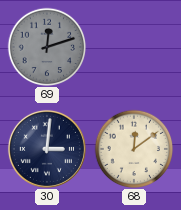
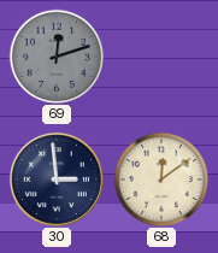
30: 3:01 -> 2:59
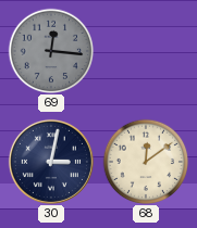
69: 12:12 -> 12:16
30: 2:59 -> 3:02
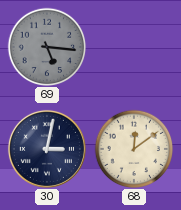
69: 12:16 -> 5:16
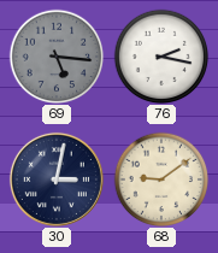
76: none -> 2:17
68: 12:09 -> 9:09
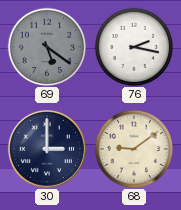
69: 5:16 -> 5:21
30: 3:02 -> 3:00
